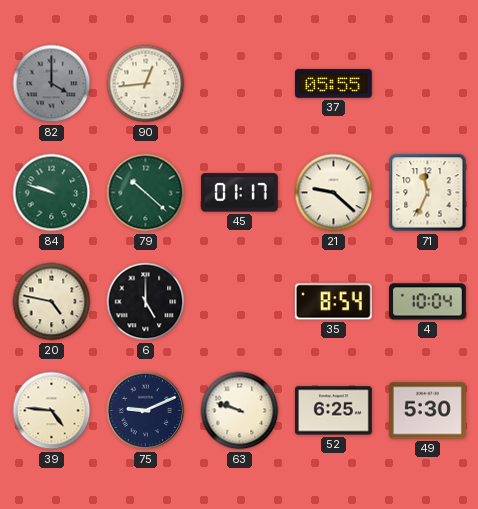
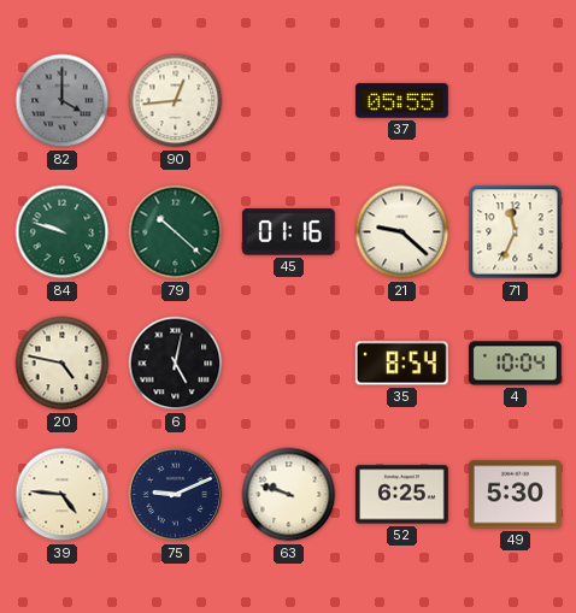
45: 01:17 -> 01:16
6: 5:00 -> 5:02
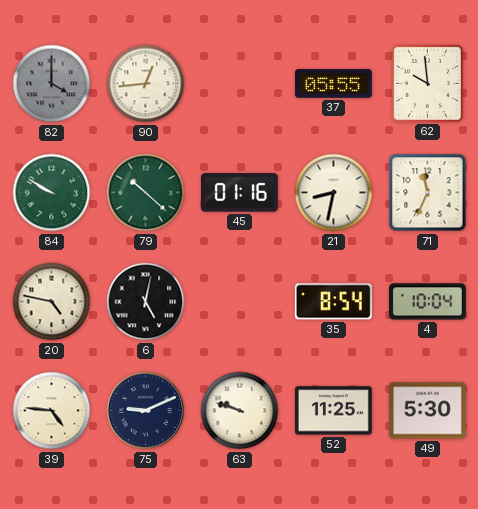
62: none -> 9:59
84: 9:48 -> 9:50
21: 9:22 -> 8:32
52: 6:25 -> 11:25
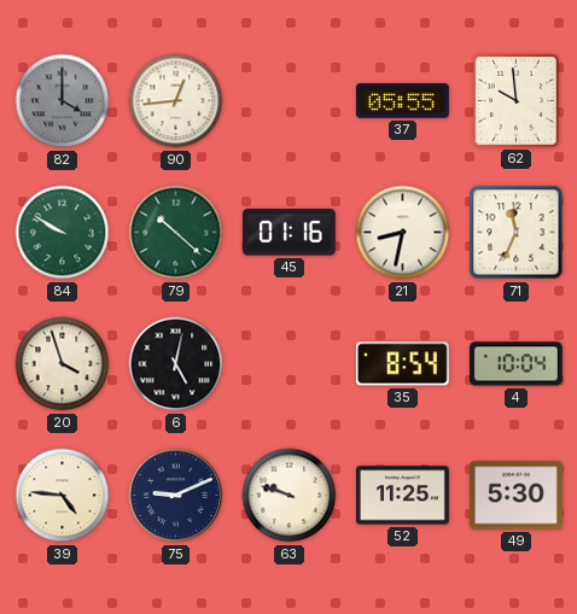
20: 4:47 -> 3:57
